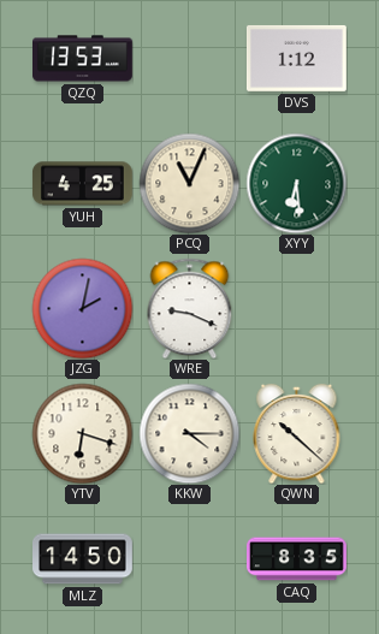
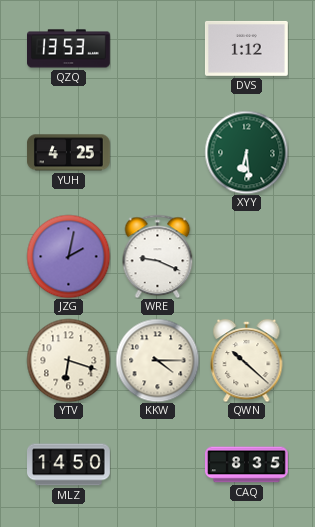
PCQ: 11:04 -> none
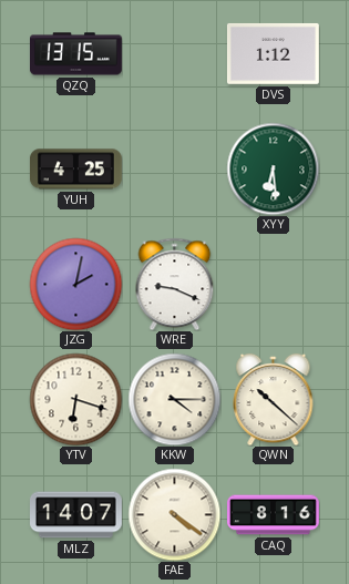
QZQ: 13:53 -> 13:15
MLZ: 14:50 -> 14:07
FAE: none -> 4:21
CAQ: 8:35 -> 8:16
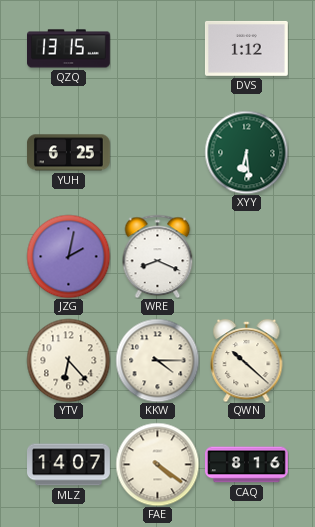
YUH: 4:25 -> 6:25
WRE: 9:19 -> 8:19
YTV: 6:18 -> 6:23
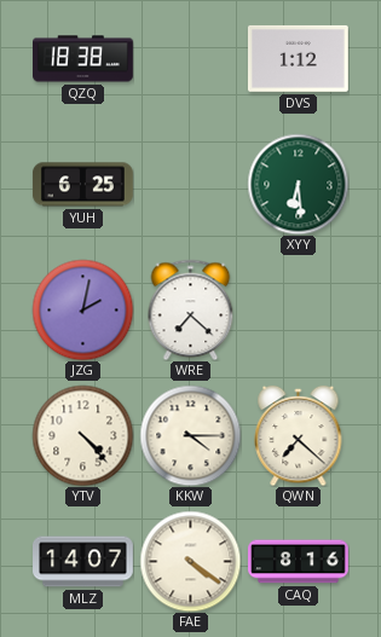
QZQ: 13:15 -> 18:38
WRE: 8:19 -> 7:22
YTV: 6:23 -> 4:23
QWN: 10:22 -> 7:22
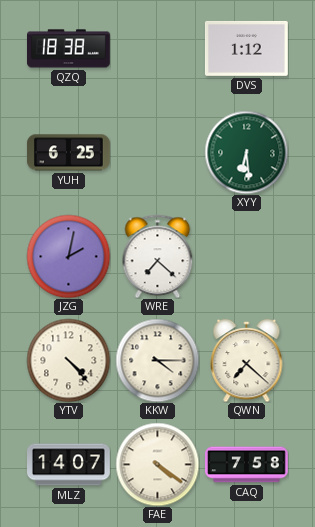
CAQ: 8:16 -> 7:58
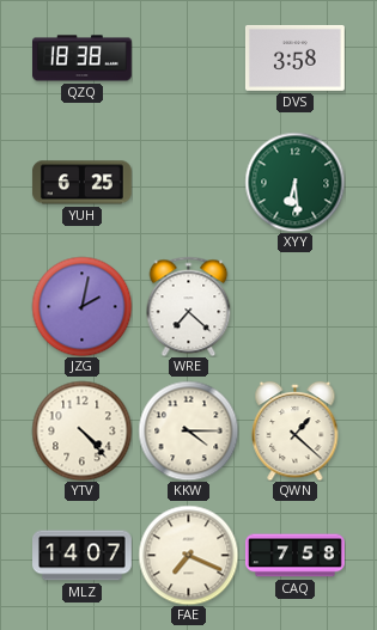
DVS: 1:12 -> 3:58
QWN: 7:22 -> 1:22
FAE: 4:21 -> 7:19
